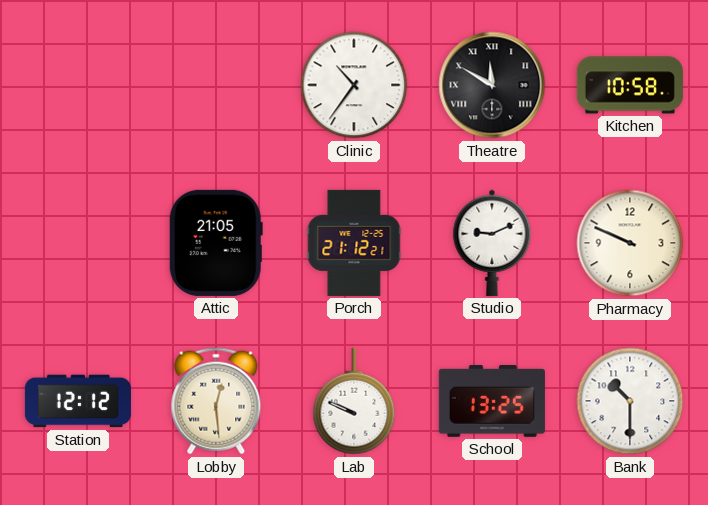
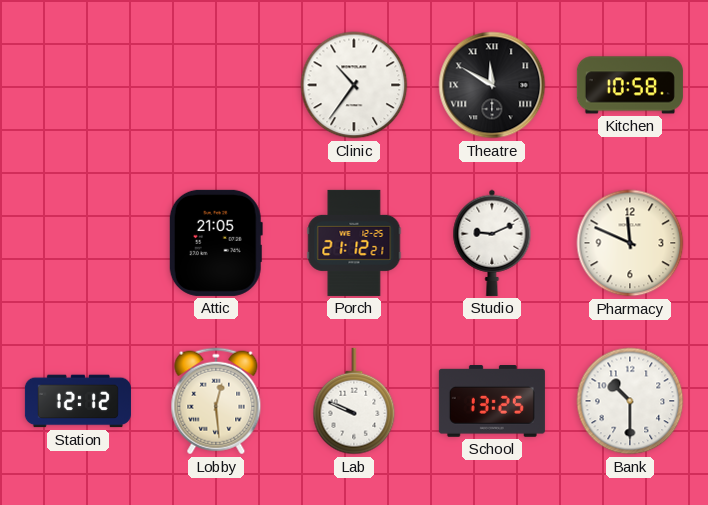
Pharmacy: 9:49 -> 11:49
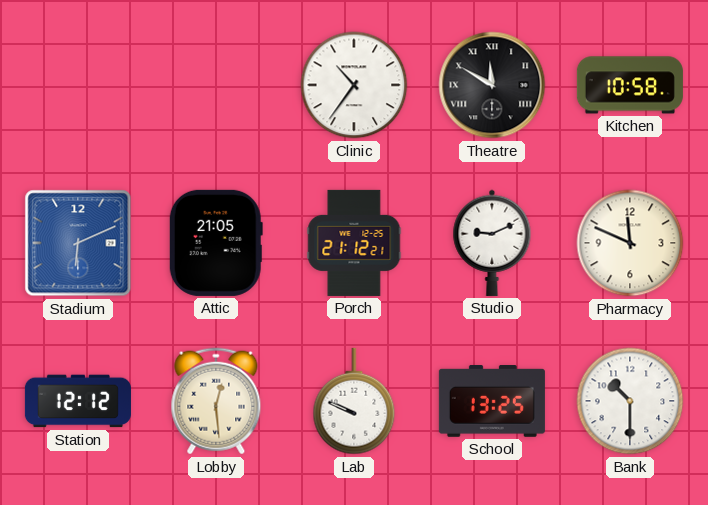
Stadium: none -> 6:11
